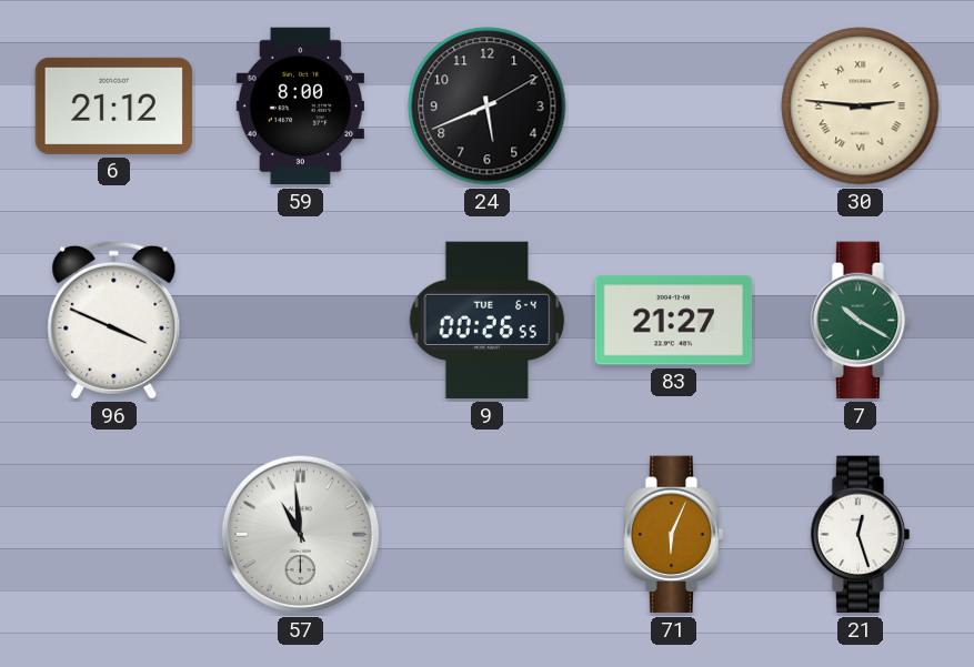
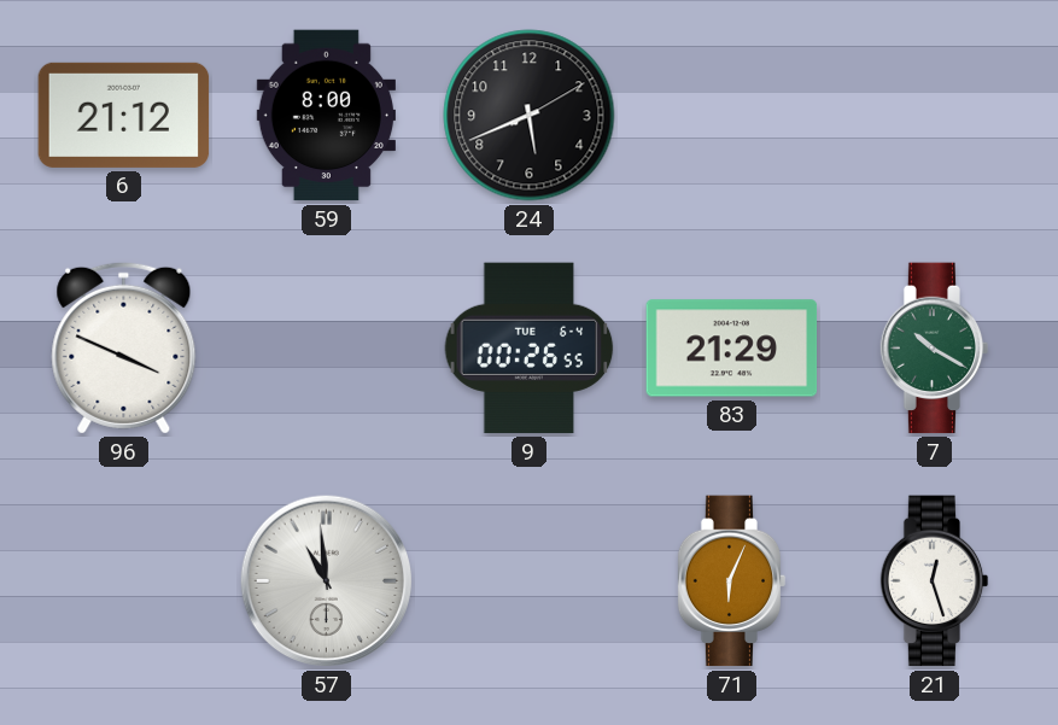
30: 2:46 -> none
83: 21:27 -> 21:29
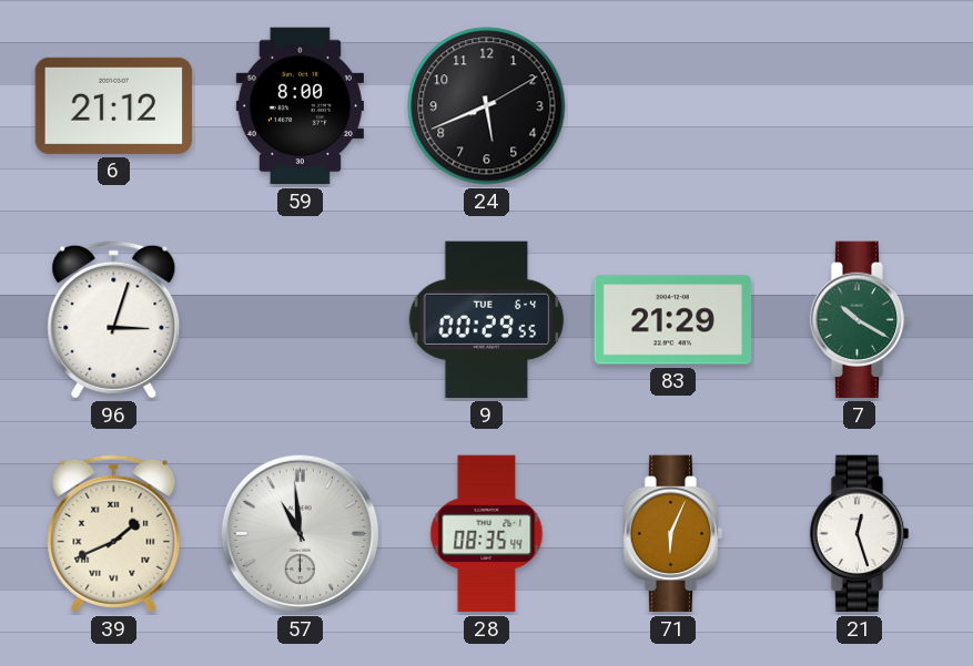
96: 3:49 -> 3:03
9: 00:26 -> 00:29
39: none -> 1:41
28: none -> 08:35
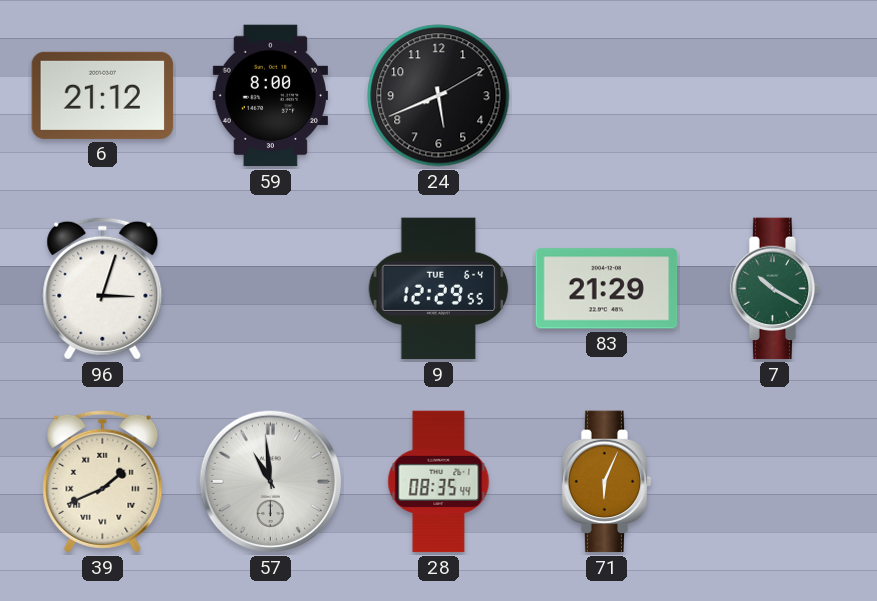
9: 00:29 -> 12:29
21: 12:27 -> none
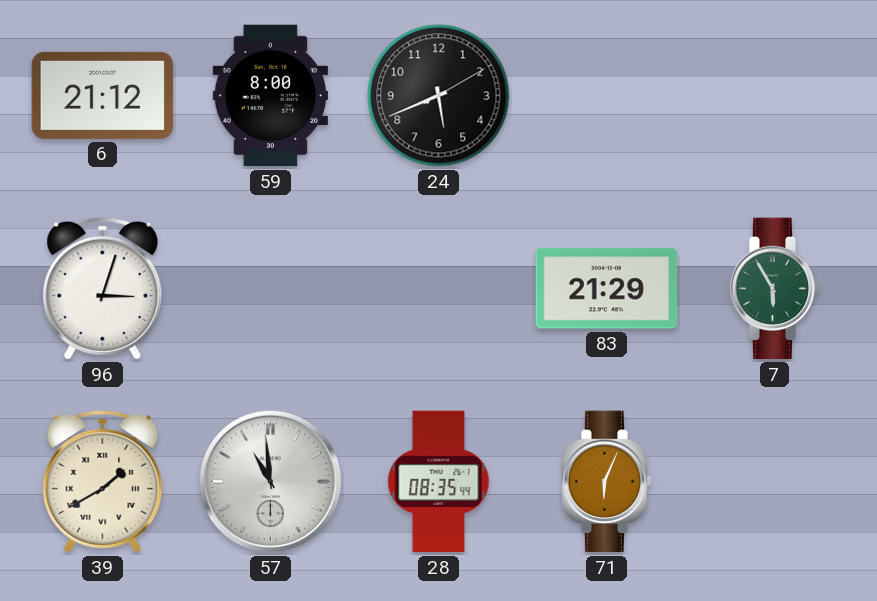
9: 12:29 -> none
7: 10:20 -> 5:55
39: 1:41 -> 1:40
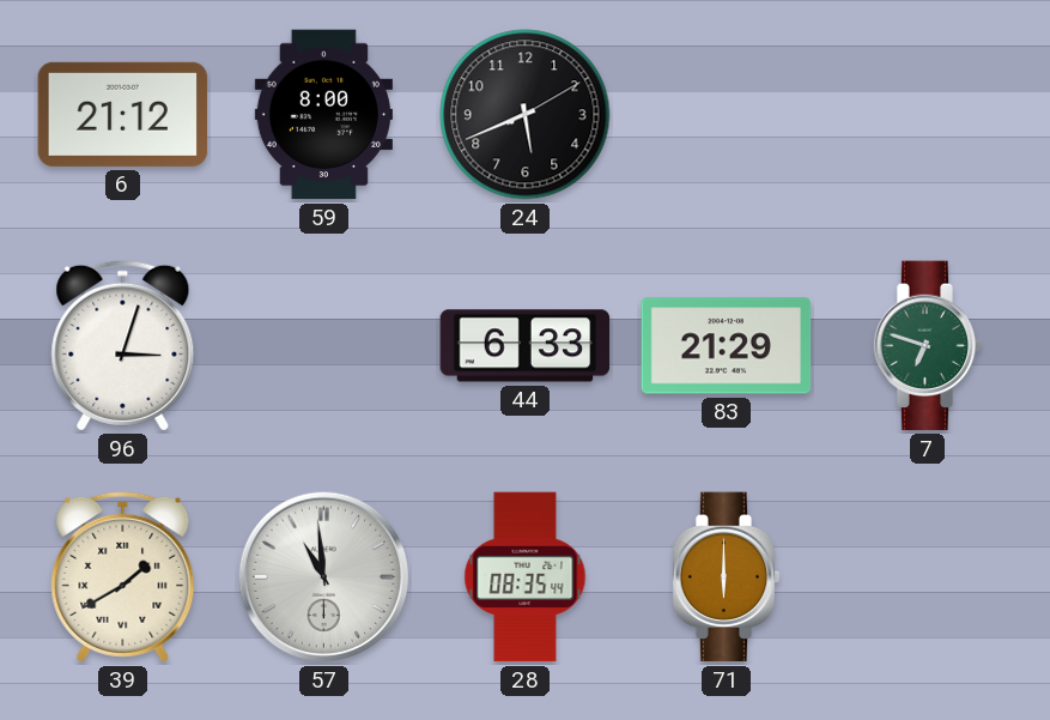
44: none -> 6:33
7: 5:55 -> 6:48
71: 6:04 -> 6:00
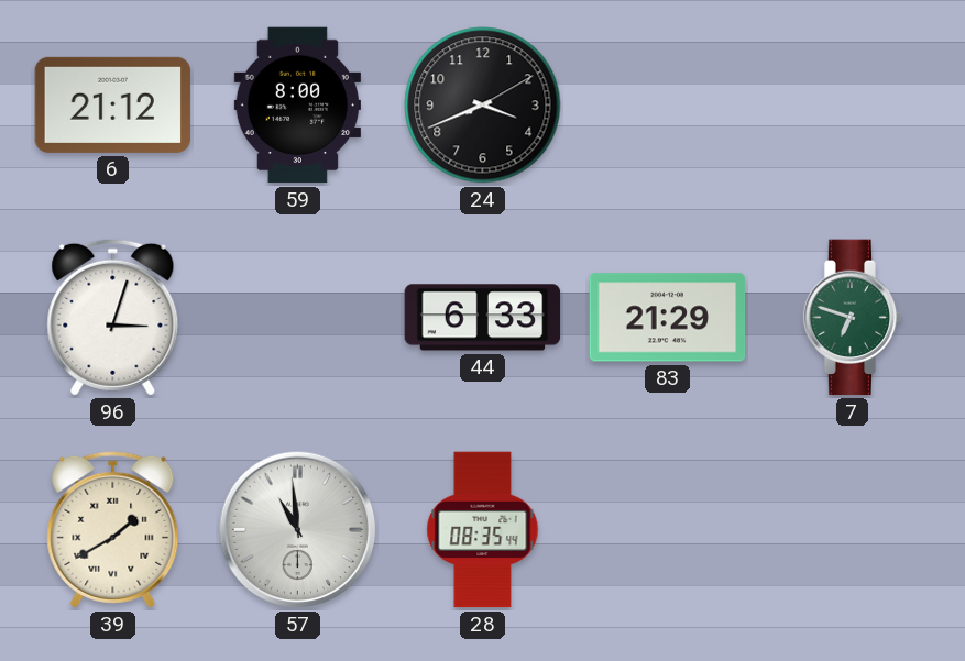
24: 5:41 -> 3:41
71: 6:00 -> none
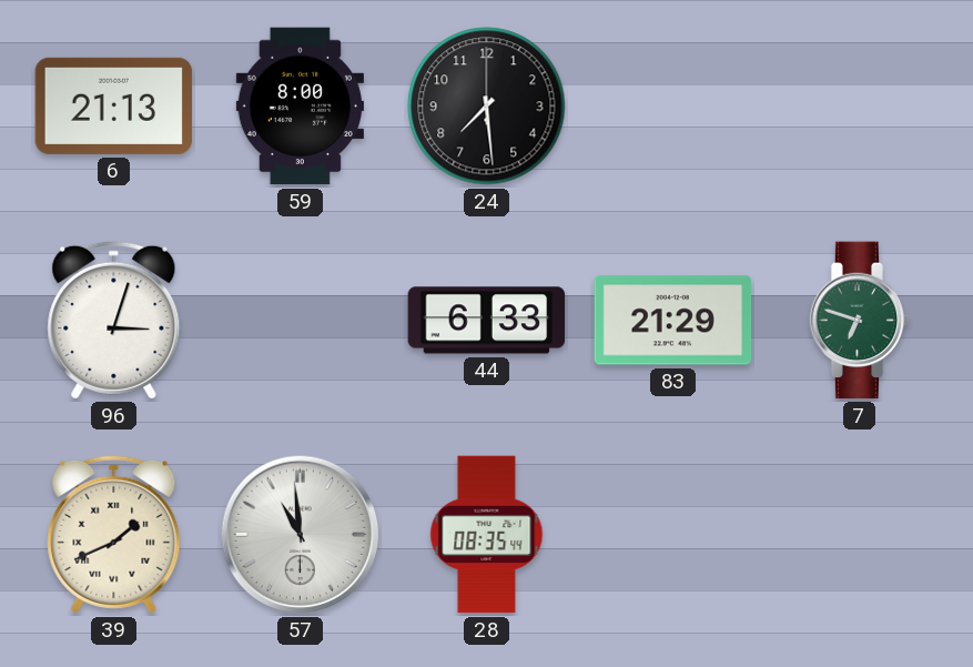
6: 21:12 -> 21:13
24: 3:41 -> 7:29
39: 1:40 -> 1:41
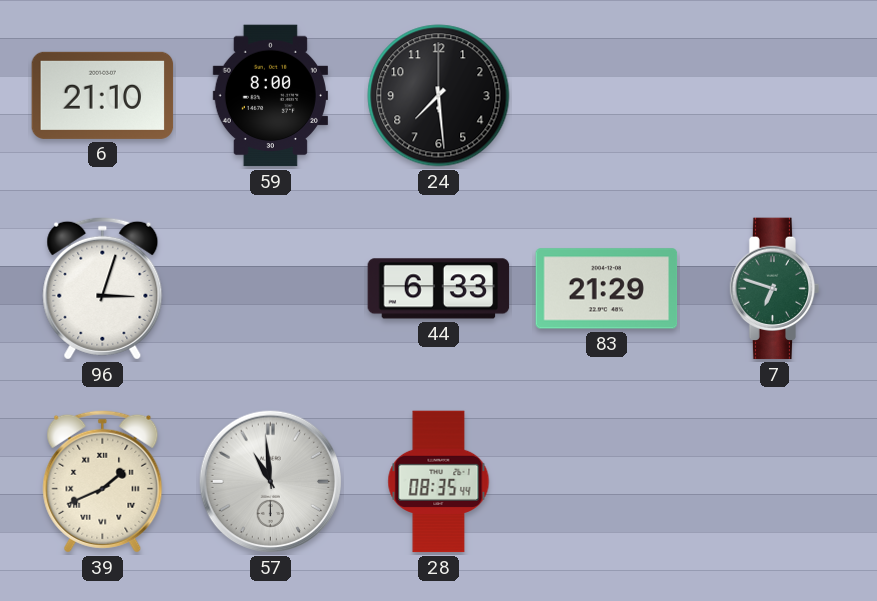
6: 21:13 -> 21:10
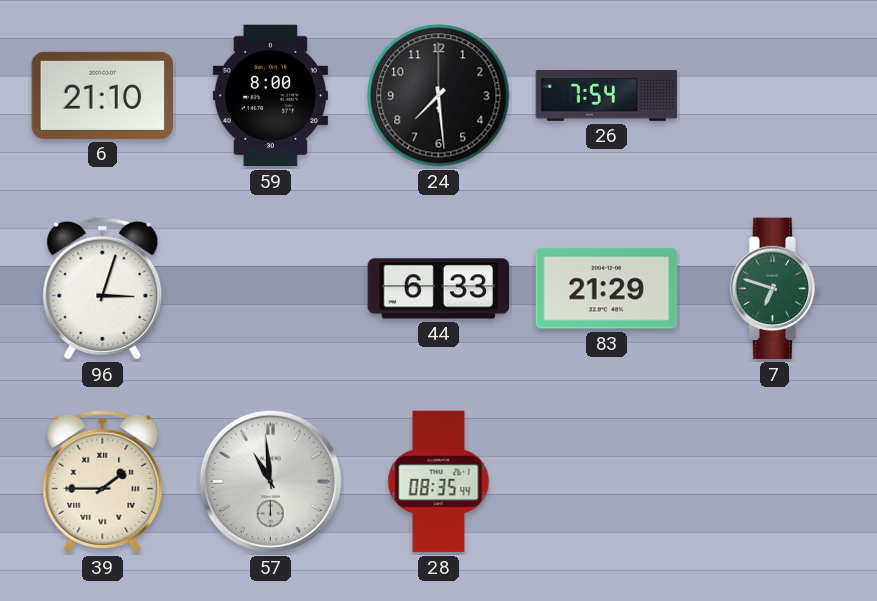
26: none -> 7:54
39: 1:41 -> 1:45
